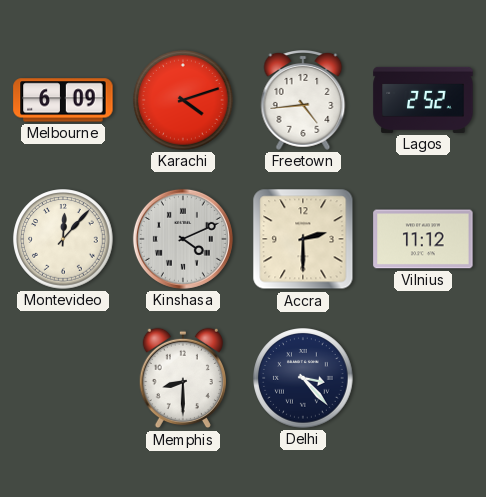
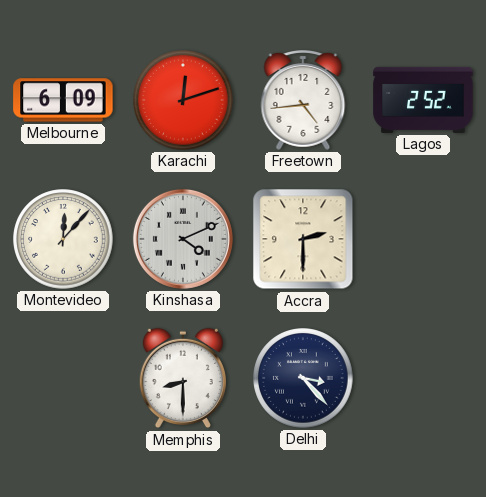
Karachi: 4:12 -> 12:12
Vilnius: 11:12 -> none
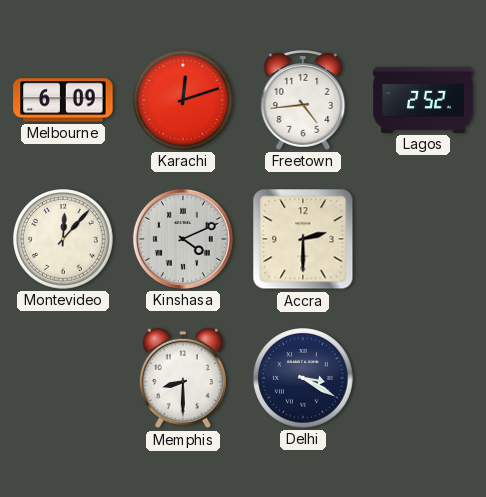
Delhi: 3:23 -> 3:20
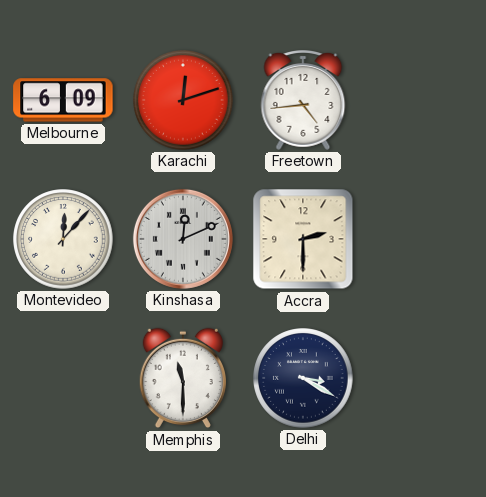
Lagos: 2:52 -> none
Kinshasa: 4:11 -> 12:11
Memphis: 8:30 -> 11:30
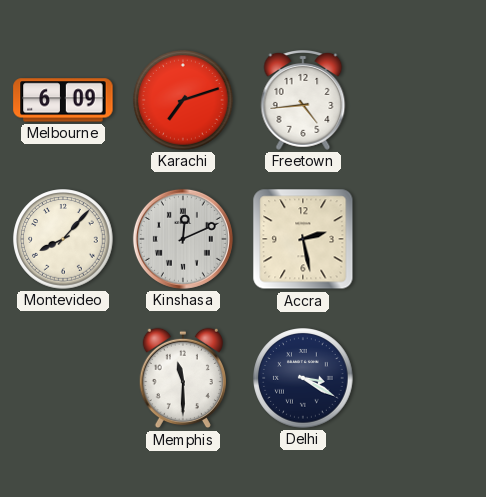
Karachi: 12:12 -> 7:12
Montevideo: 12:07 -> 8:07
Accra: 2:30 -> 2:28
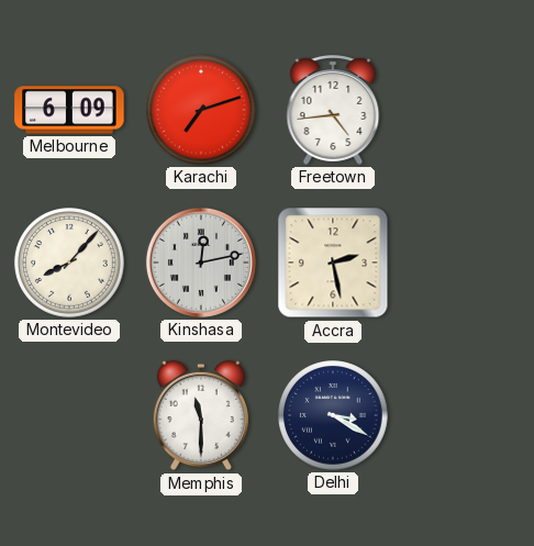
Kinshasa: 12:11 -> 12:13
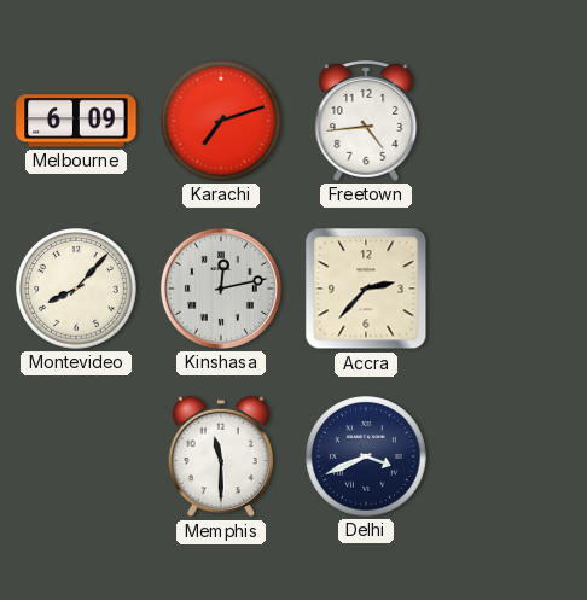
Accra: 2:28 -> 2:37
Delhi: 3:20 -> 3:41
